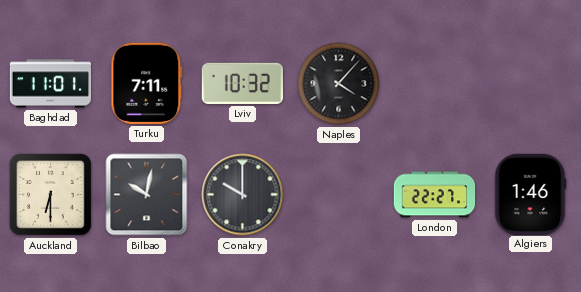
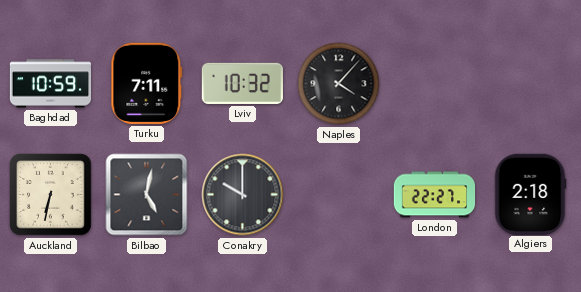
Baghdad: 11:01 -> 10:59
Auckland: 6:30 -> 6:32
Bilbao: 10:02 -> 5:02
Algiers: 1:46 -> 2:18
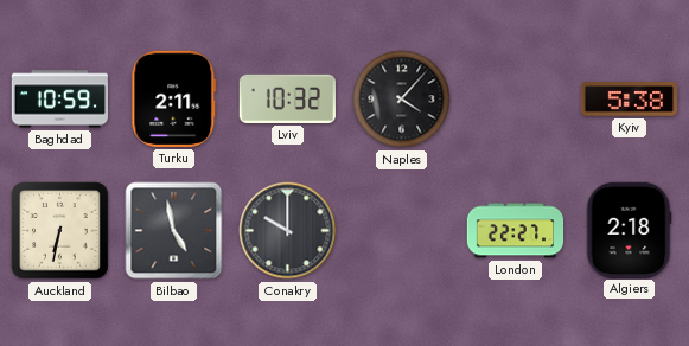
Turku: 7:11 -> 2:11
Kyiv: none -> 5:38
Bilbao: 5:02 -> 4:58
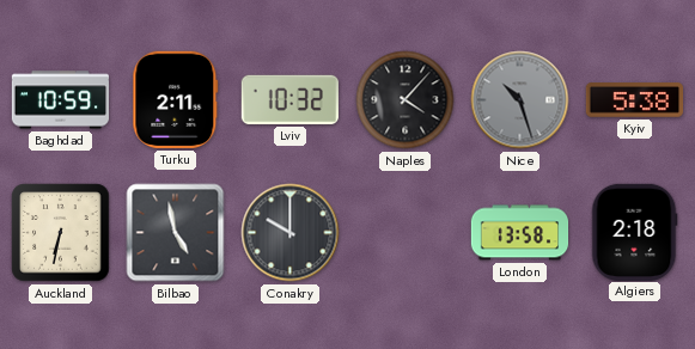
Nice: none -> 10:27
London: 22:27 -> 13:58
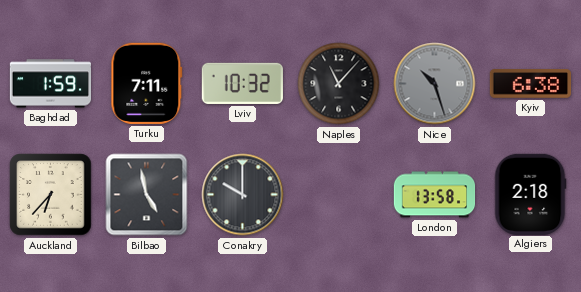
Baghdad: 10:59 -> 1:59
Turku: 2:11 -> 7:11
Naples: 4:07 -> 11:07
Kyiv: 5:38 -> 6:38
Auckland: 6:32 -> 6:37
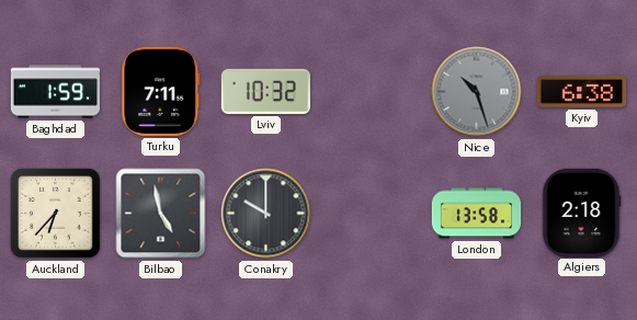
Naples: 11:07 -> none
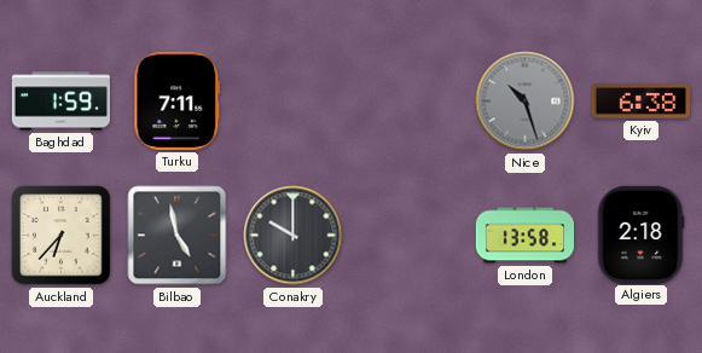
Lviv: 10:32 -> none
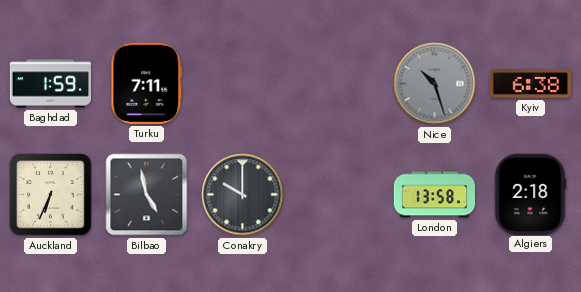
Auckland: 6:37 -> 6:34
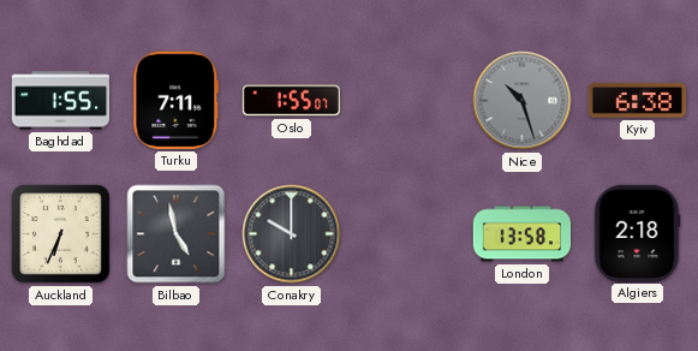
Baghdad: 1:59 -> 1:55
Oslo: none -> 1:55
